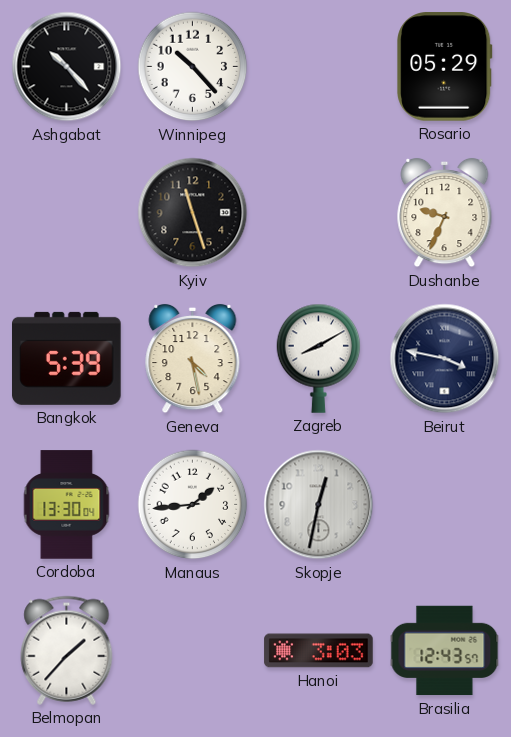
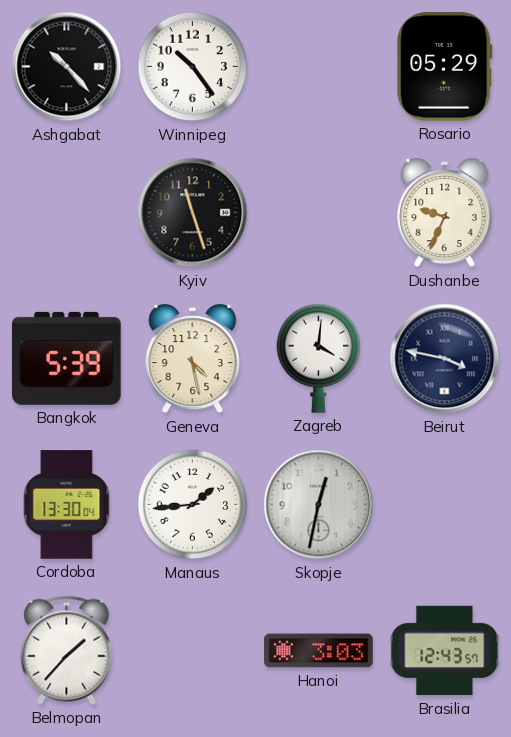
Winnipeg: 10:23 -> 10:24
Zagreb: 8:10 -> 4:01
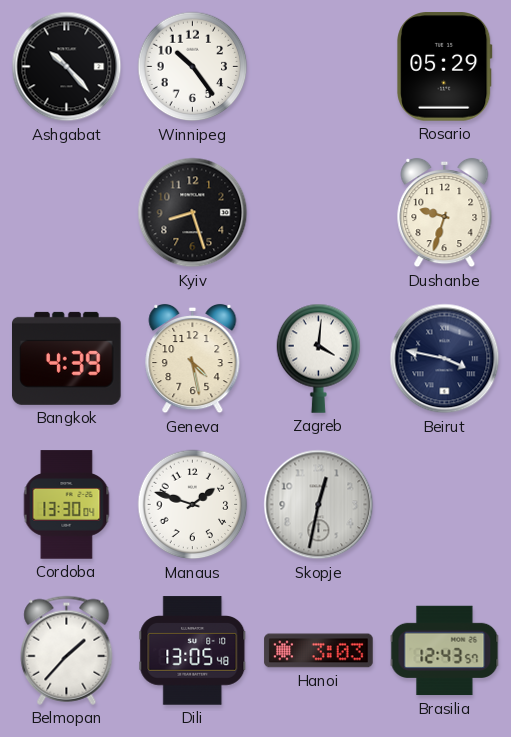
Kyiv: 11:27 -> 8:27
Dushanbe: 9:34 -> 9:33
Bangkok: 5:39 -> 4:39
Manaus: 1:44 -> 1:48
Dili: none -> 13:05
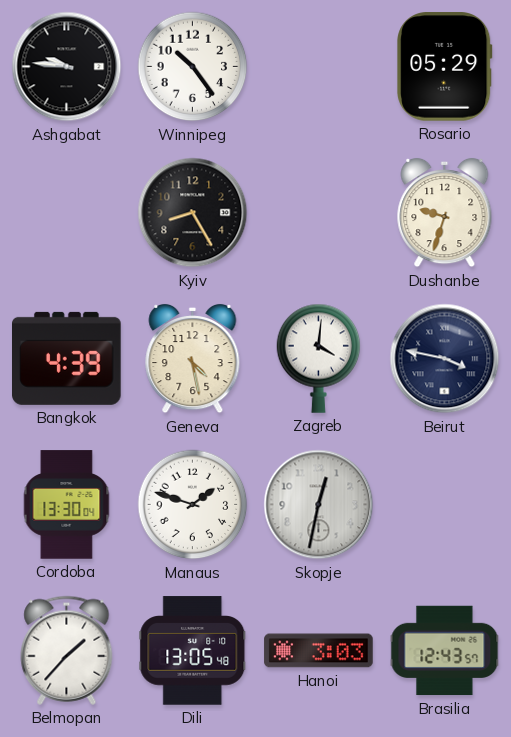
Ashgabat: 10:23 -> 9:46
Kyiv: 8:27 -> 8:25
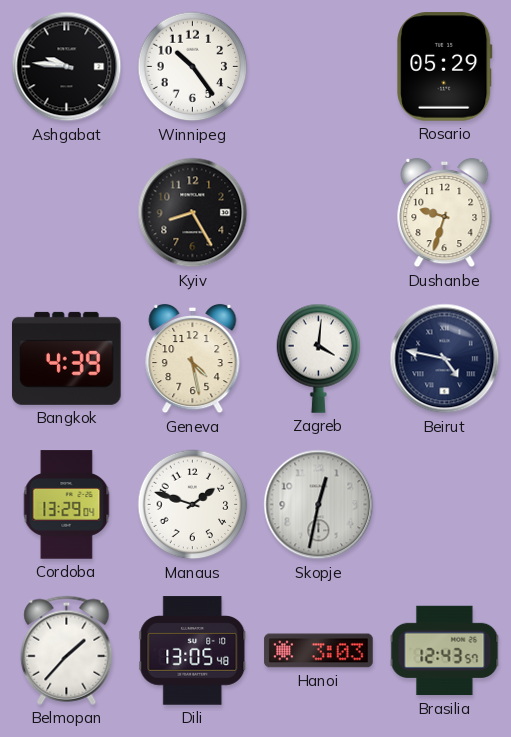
Beirut: 3:47 -> 4:47
Cordoba: 13:30 -> 13:29
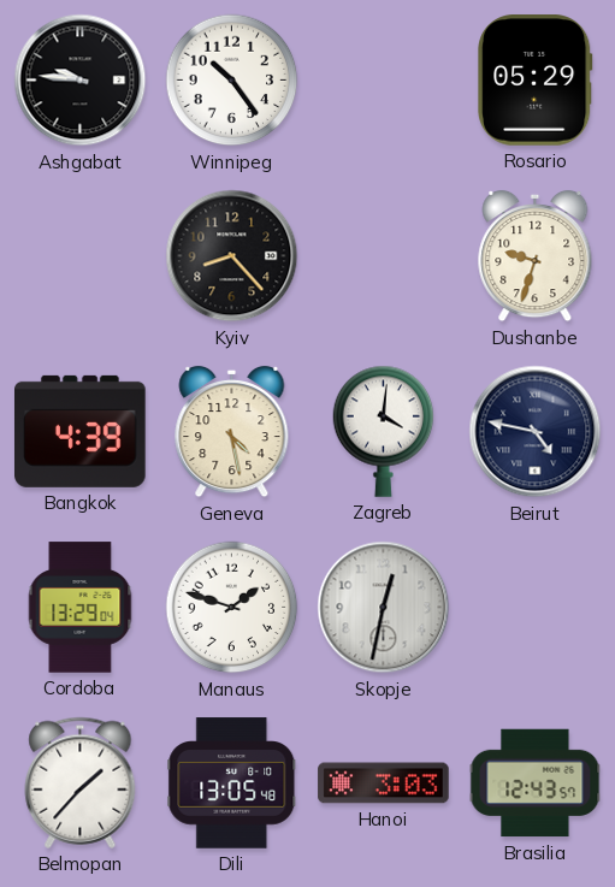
Kyiv: 8:25 -> 8:23
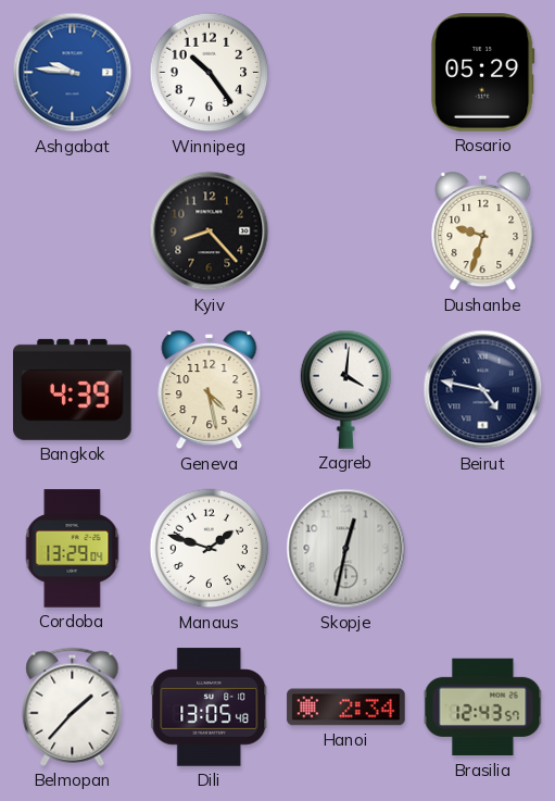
Ashgabat dial: black -> blue
Hanoi: 3:03 -> 2:34
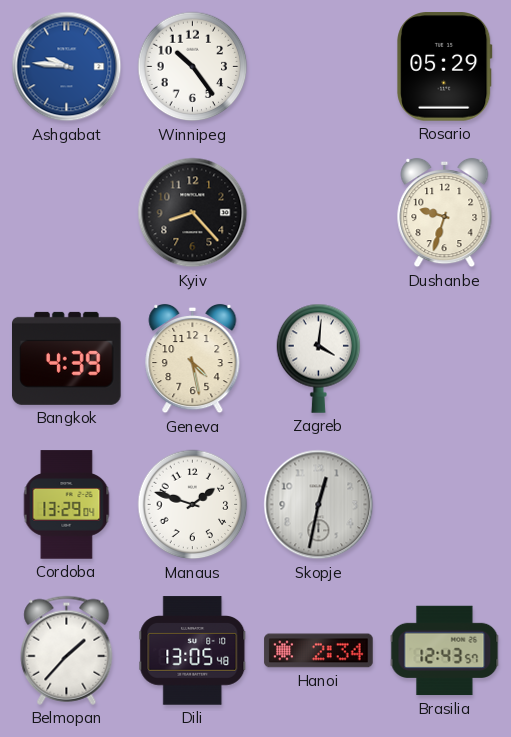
Beirut: 4:47 -> none
